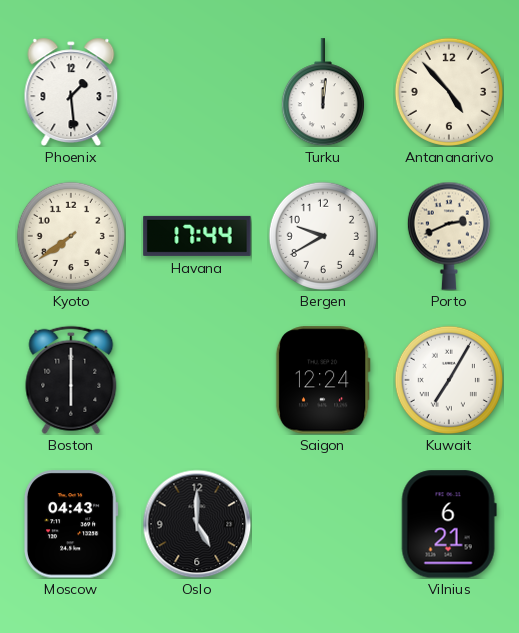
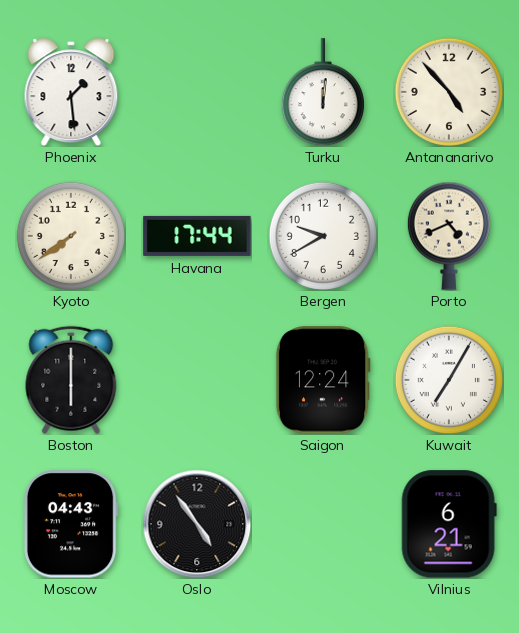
Porto: 2:41 -> 4:41
Oslo: 5:00 -> 4:54
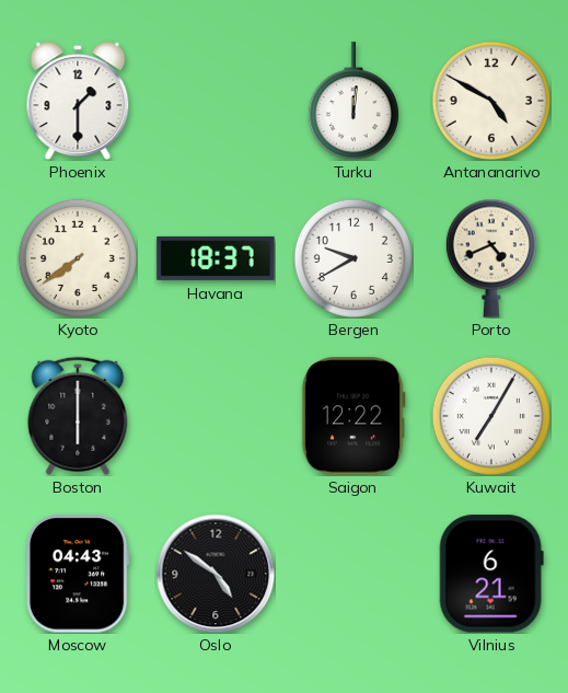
Phoenix: 1:29 -> 1:30
Antananarivo: 4:53 -> 4:50
Havana: 17:44 -> 18:37
Saigon: 12:24 -> 12:22
Oslo: 4:54 -> 4:51
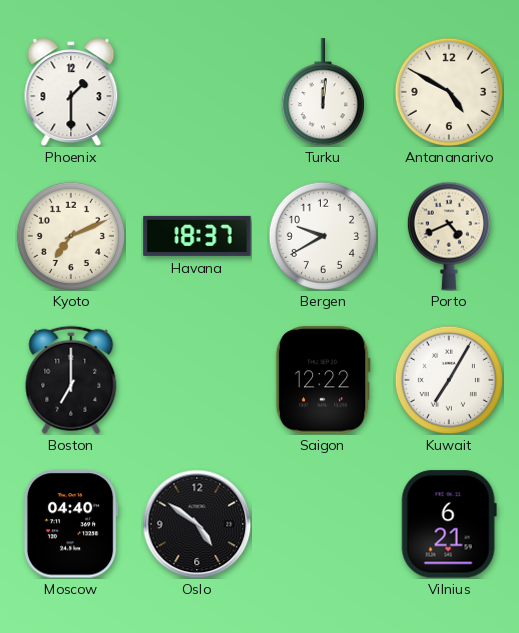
Kyoto: 7:39 -> 7:11
Boston: 6:00 -> 7:00
Moscow: 04:43 -> 04:40
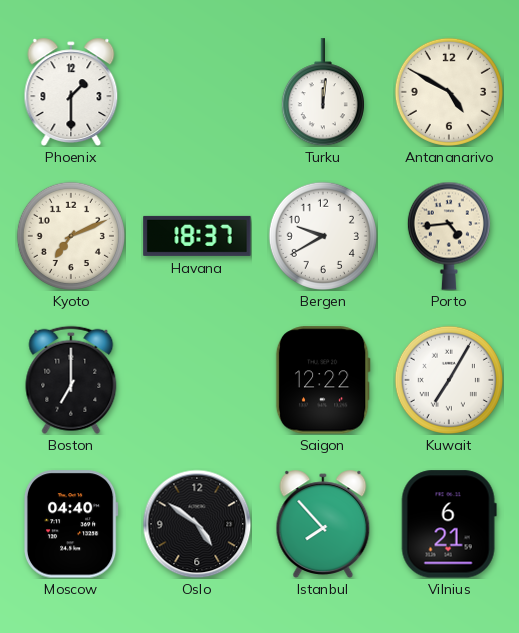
Porto: 4:41 -> 4:44
Istanbul: none -> 7:53
